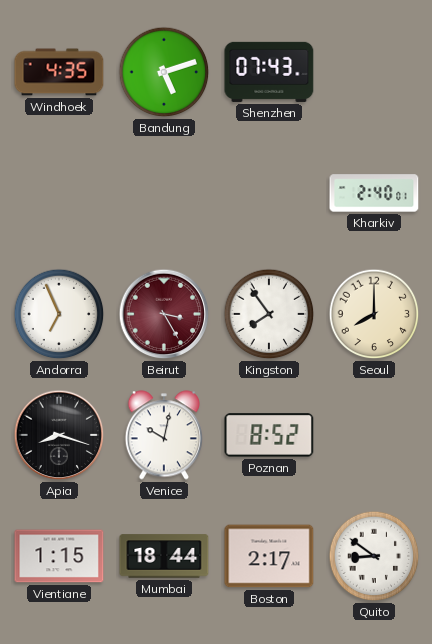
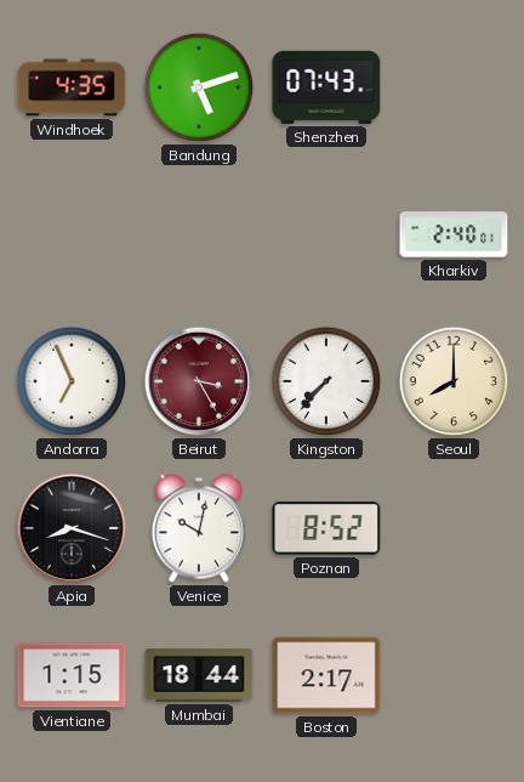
Kingston: 7:54 -> 7:37
Quito: 8:51 -> none
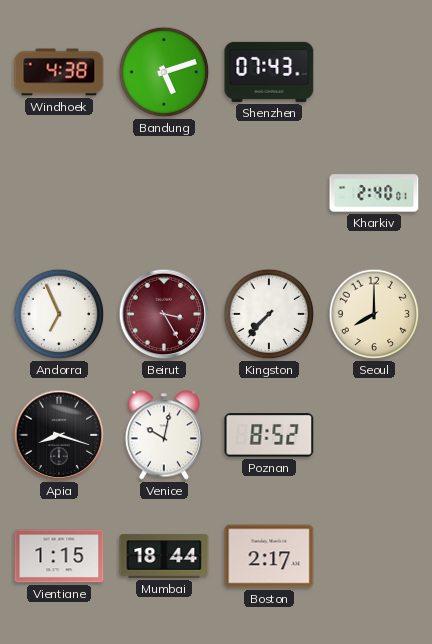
Windhoek: 4:35 -> 4:38
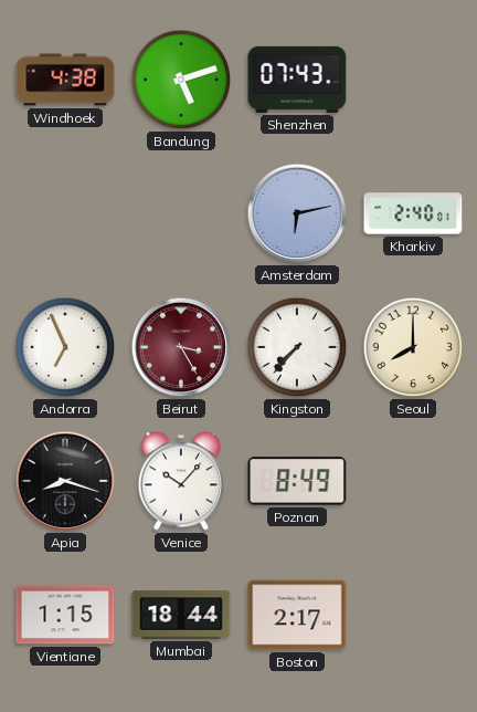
Amsterdam: none -> 6:13
Venice: 10:02 -> 10:07
Poznan: 8:52 -> 8:49
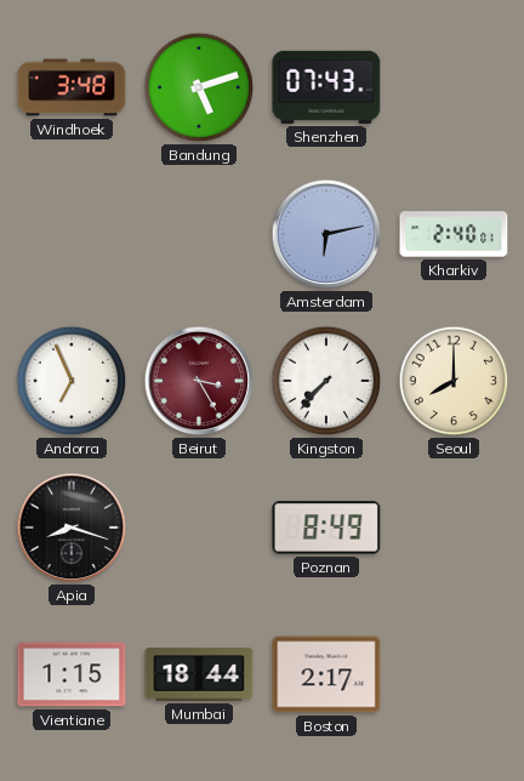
Windhoek: 4:38 -> 3:48
Venice: 10:07 -> none
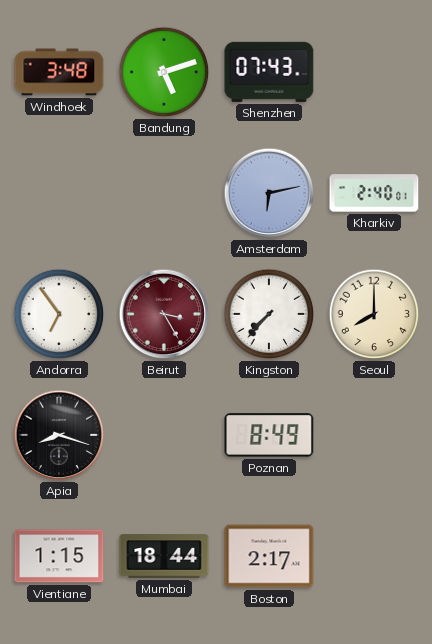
Andorra: 6:56 -> 6:54
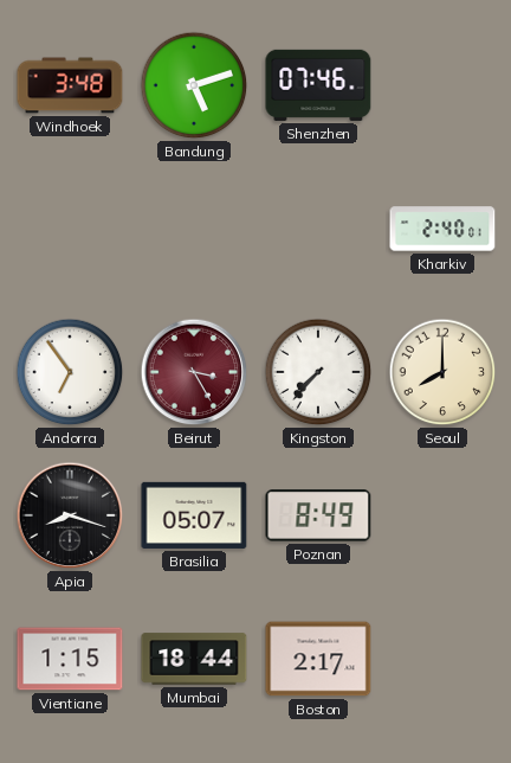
Shenzhen: 07:43 -> 07:46
Amsterdam: 6:13 -> none
Brasilia: none -> 05:07
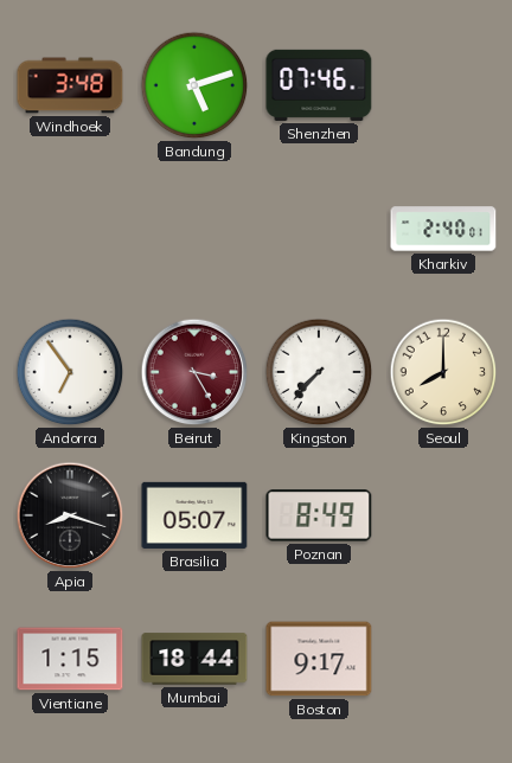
Boston: 2:17 -> 9:17
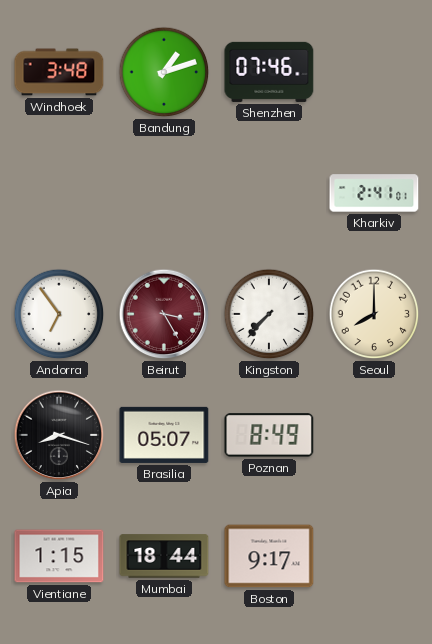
Bandung: 5:12 -> 1:12
Kharkiv: 2:40 -> 2:41
